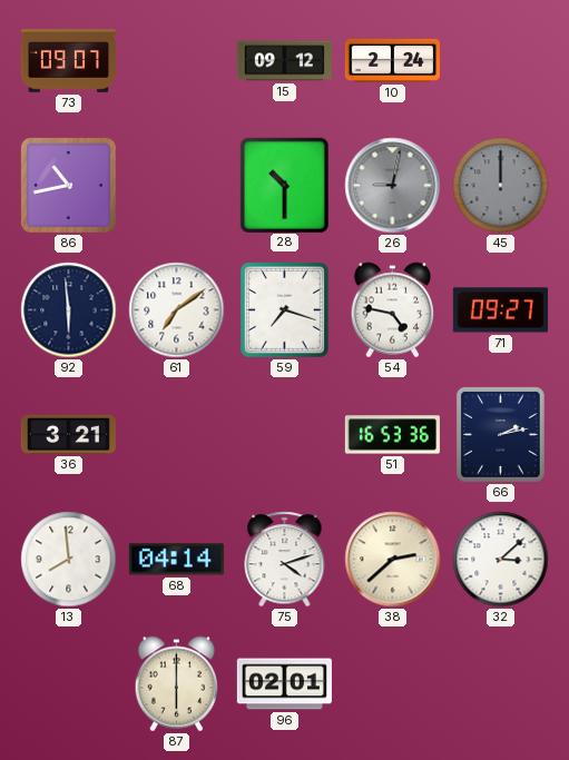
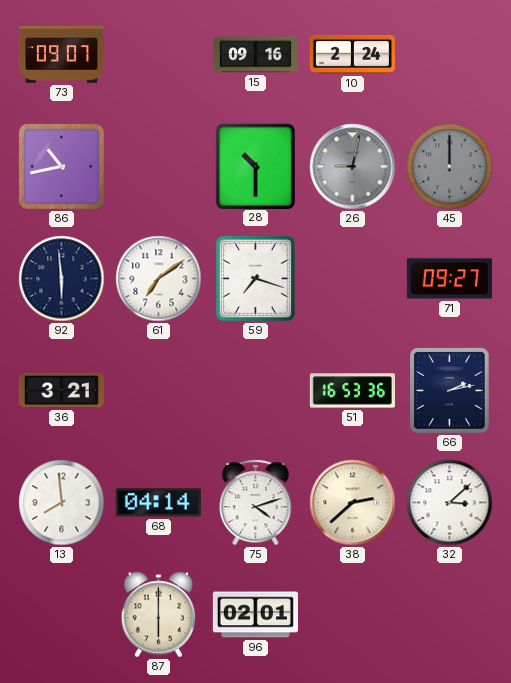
15: 09:12 -> 09:16
54: 4:47 -> none
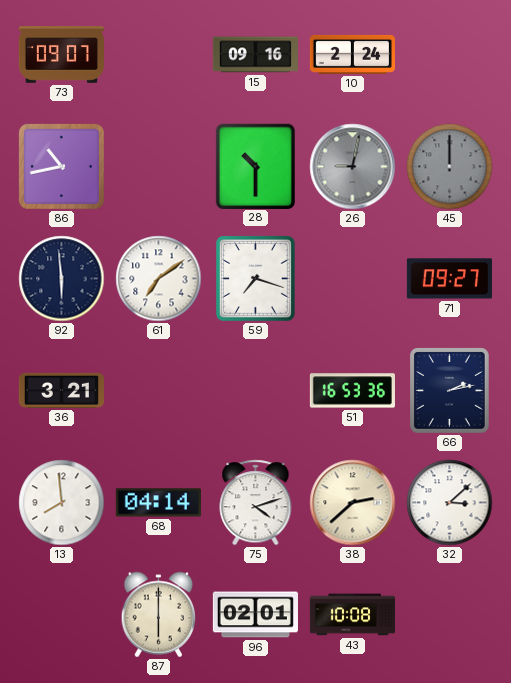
43: none -> 10:08
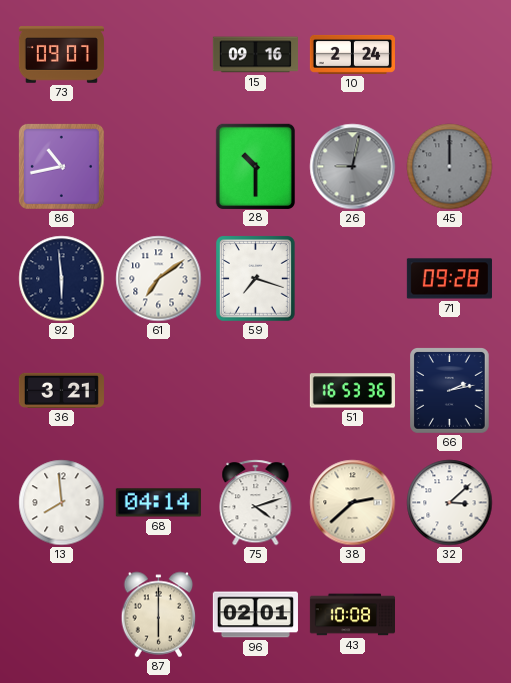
71: 09:27 -> 09:28
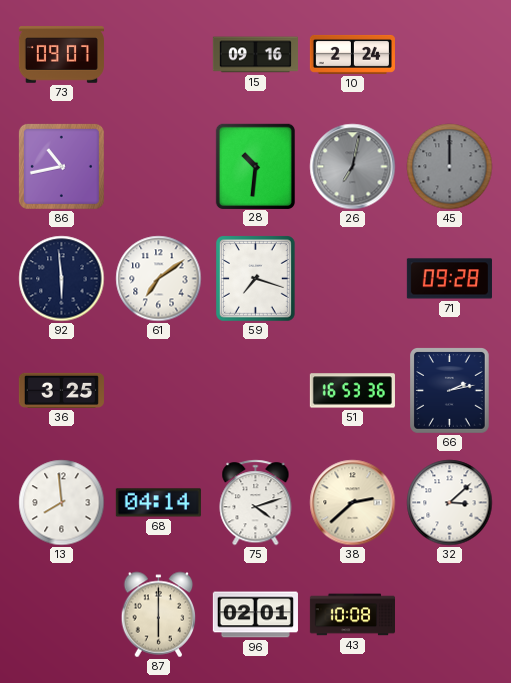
28: 10:30 -> 10:31
26: 9:02 -> 7:02
36: 3:21 -> 3:25
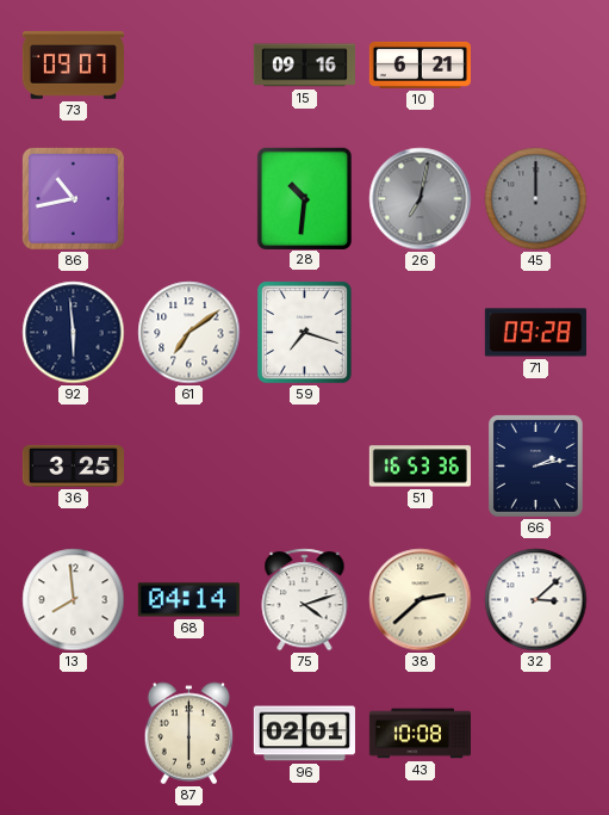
10: 2:24 -> 6:21
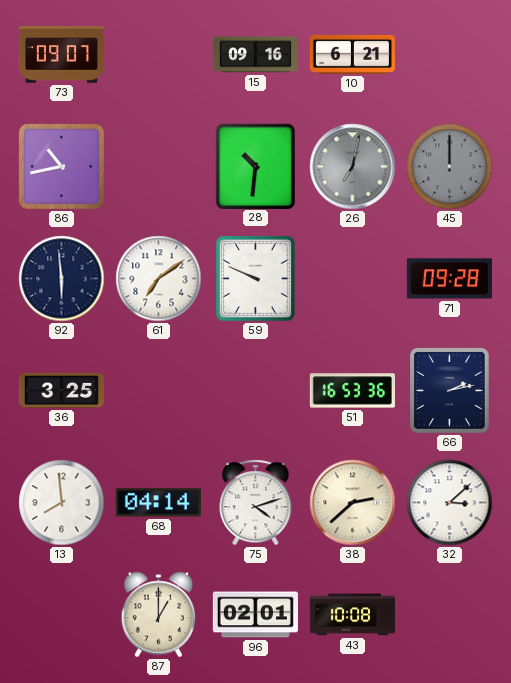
59: 7:18 -> 9:49
87: 6:00 -> 1:00
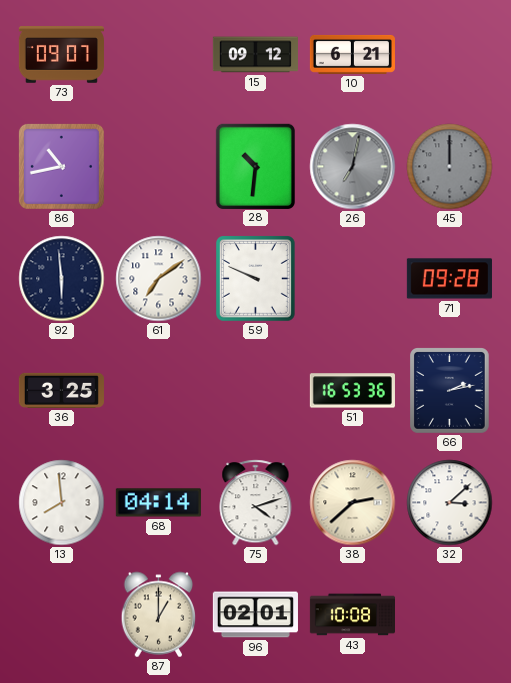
15: 09:16 -> 09:12
